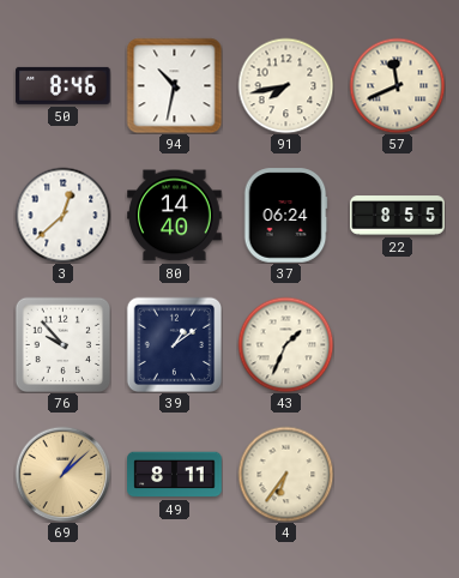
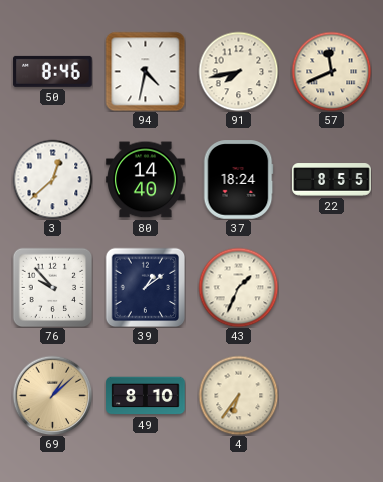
94: 10:32 -> 4:32
37: 06:24 -> 18:24
49: 8:11 -> 8:10
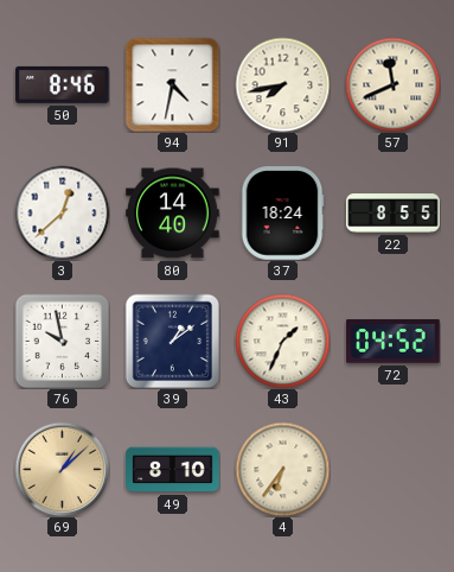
76: 9:53 -> 9:58
72: none -> 04:52
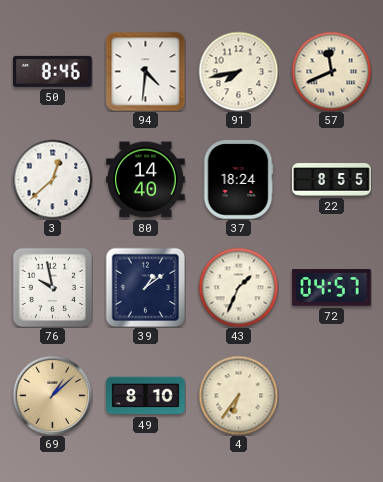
94: 4:32 -> 4:31
72: 04:52 -> 04:57
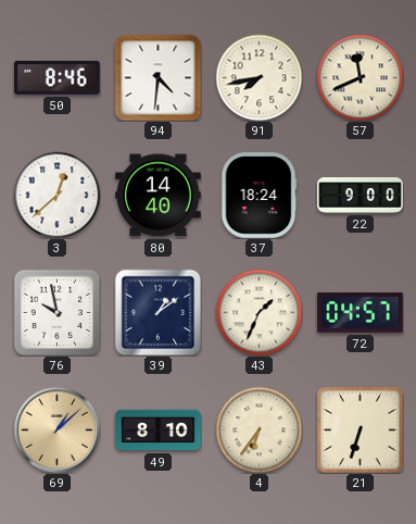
22: 8:55 -> 9:00
21: none -> 6:33
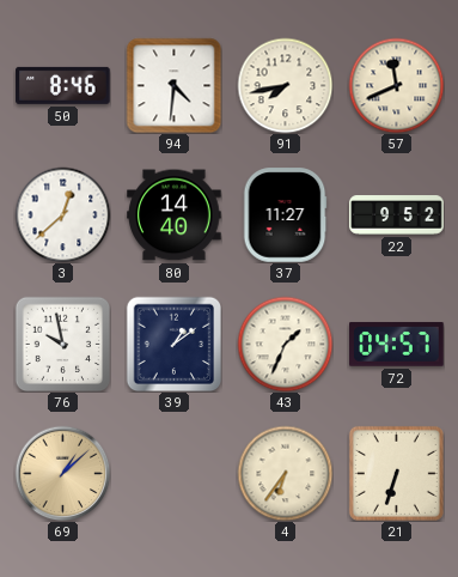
37: 18:24 -> 11:27
22: 9:00 -> 9:52
49: 8:10 -> none
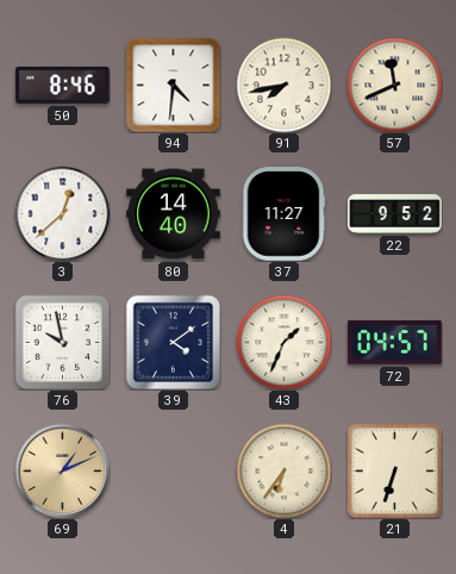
39: 1:09 -> 4:09
69: 1:08 -> 1:11
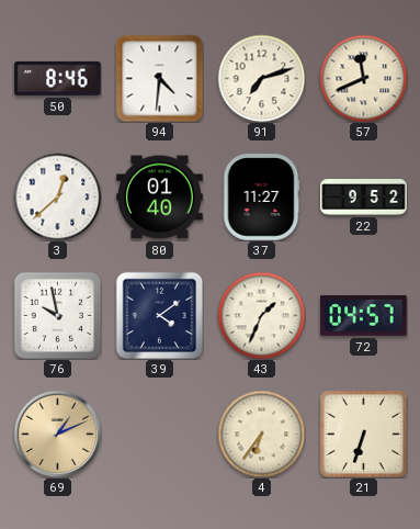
91: 7:43 -> 7:12
80: 14:40 -> 01:40
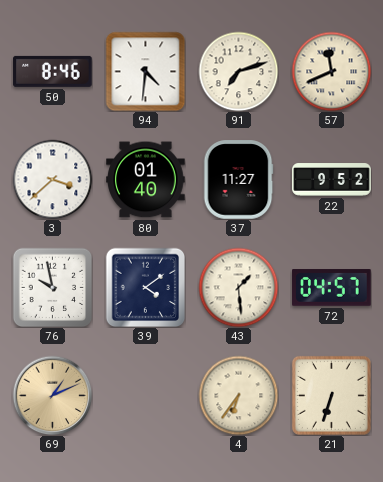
3: 12:38 -> 3:38
43: 1:34 -> 1:29
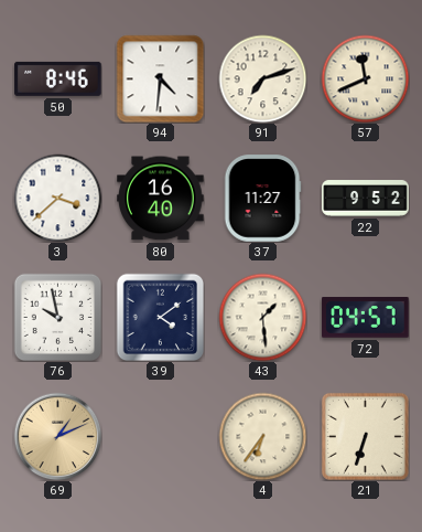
80: 01:40 -> 16:40
